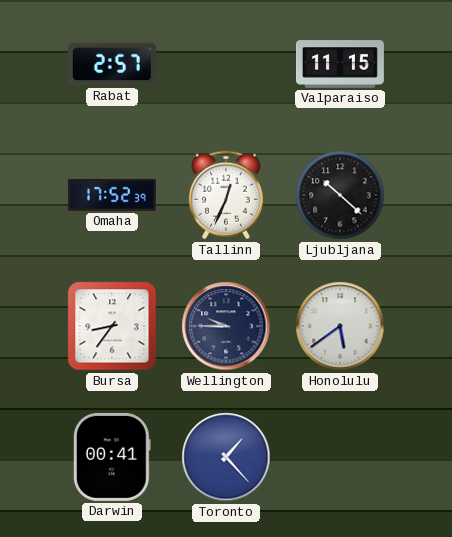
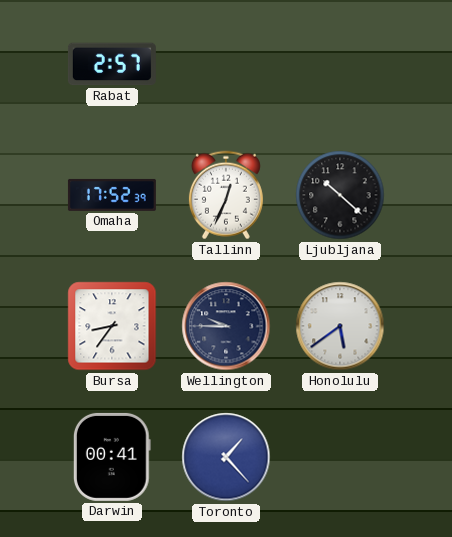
Valparaiso: 11:15 -> none
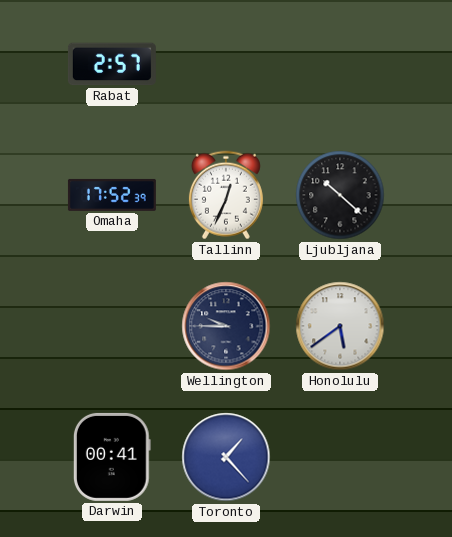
Bursa: 8:36 -> none
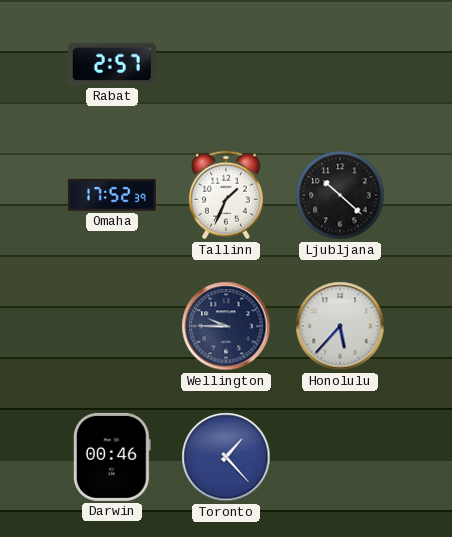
Tallinn: 12:34 -> 1:34
Honolulu: 5:39 -> 5:37
Darwin: 00:41 -> 00:46
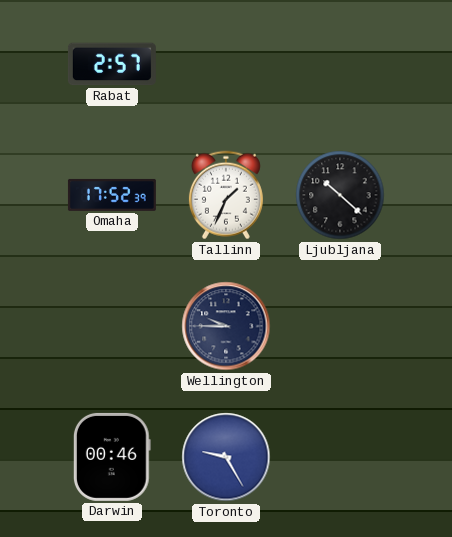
Honolulu: 5:37 -> none
Toronto: 1:23 -> 9:25
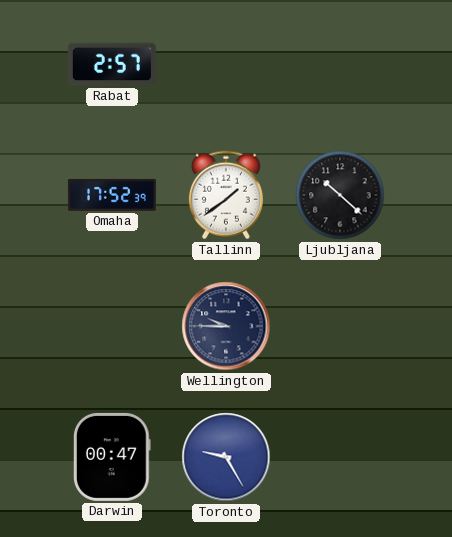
Tallinn: 1:34 -> 1:39
Darwin: 00:46 -> 00:47
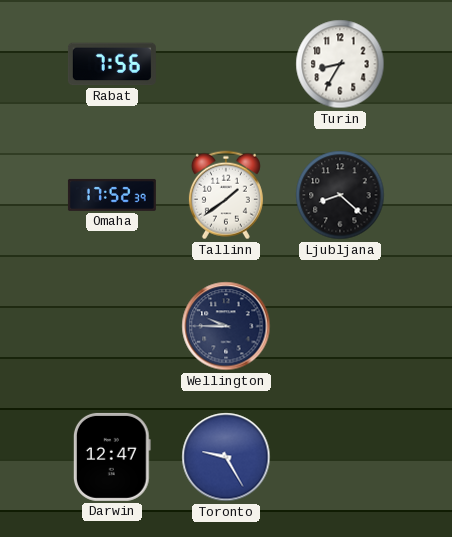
Rabat: 2:57 -> 7:56
Turin: none -> 8:35
Ljubljana: 10:22 -> 8:22
Darwin: 00:47 -> 12:47
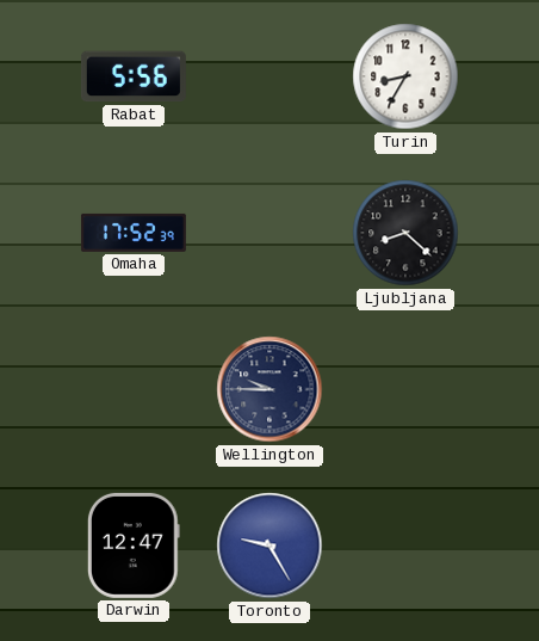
Rabat: 7:56 -> 5:56
Tallinn: 1:39 -> none
